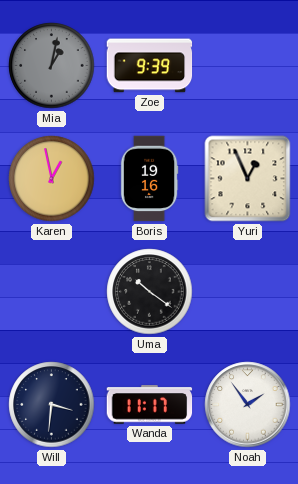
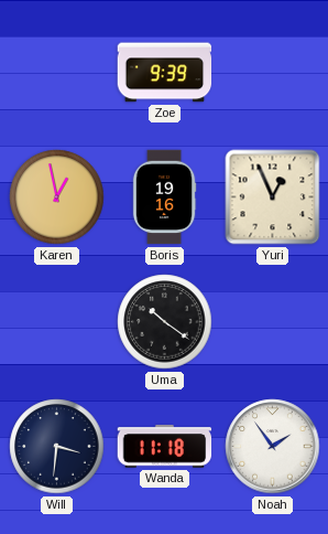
Mia: 1:02 -> none
Wanda: 11:17 -> 11:18
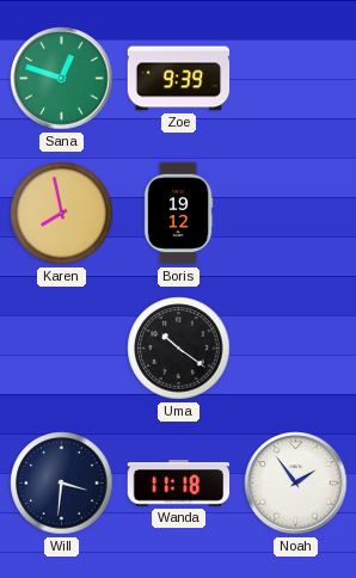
Sana: none -> 12:48
Karen: 12:58 -> 7:58
Boris: 19:16 -> 19:12
Yuri: 12:56 -> none
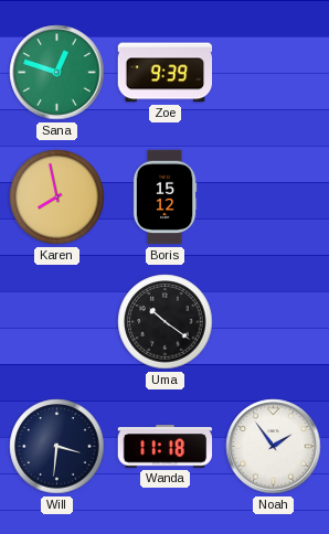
Boris: 19:12 -> 15:12
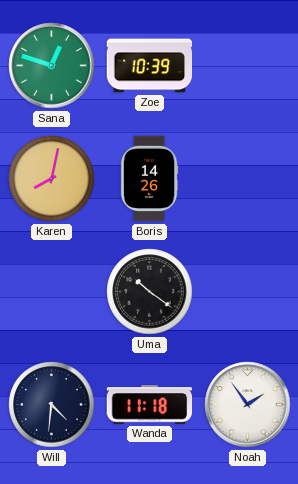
Zoe: 9:39 -> 10:39
Karen: 7:58 -> 8:02
Boris: 15:12 -> 14:26
Will: 3:31 -> 4:31
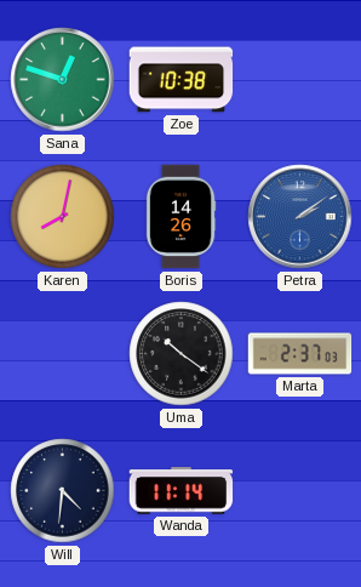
Zoe: 10:39 -> 10:38
Petra: none -> 2:09
Marta: none -> 2:37
Wanda: 11:18 -> 11:14
Noah: 1:54 -> none
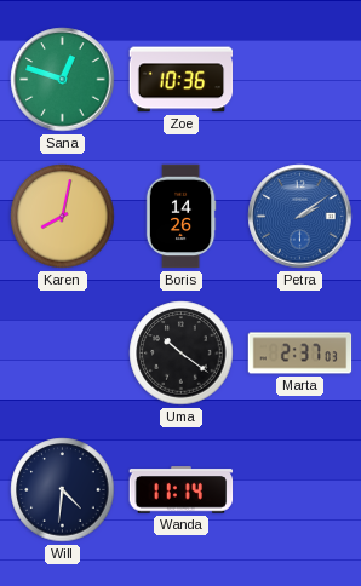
Zoe: 10:38 -> 10:36
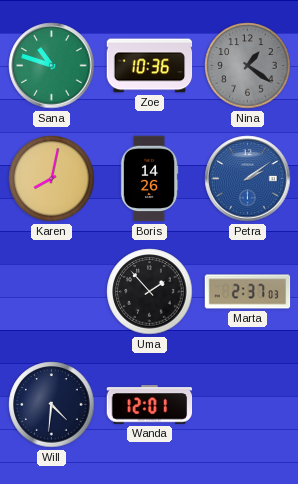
Sana: 12:48 -> 10:48
Nina: none -> 1:21
Uma: 10:21 -> 1:53
Wanda: 11:14 -> 12:01
